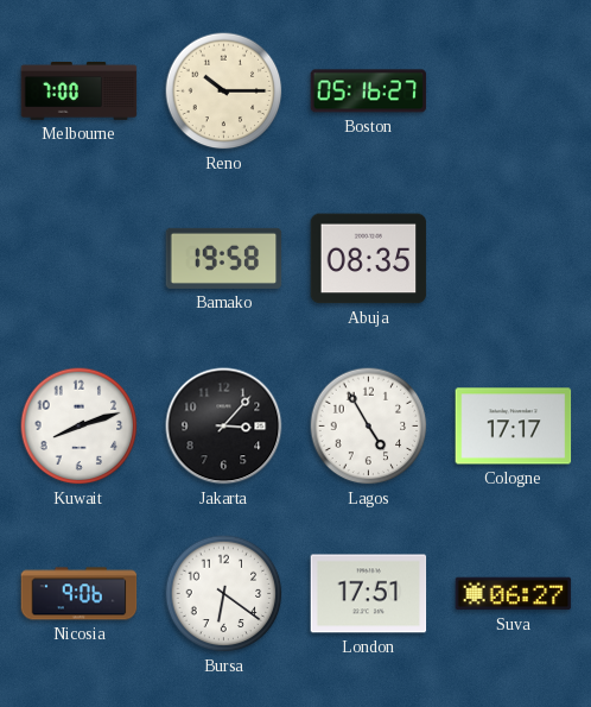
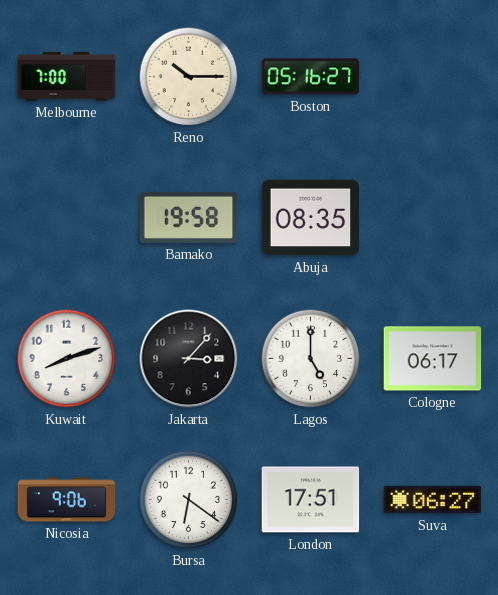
Lagos: 4:55 -> 5:00
Cologne: 17:17 -> 06:17
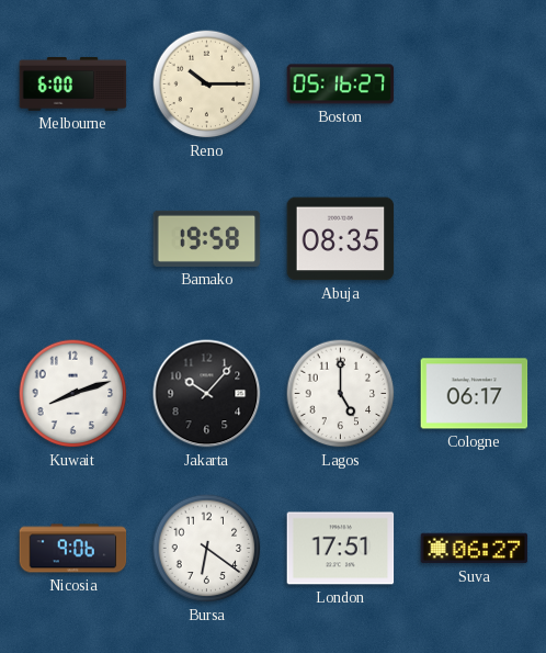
Melbourne: 7:00 -> 6:00
Jakarta: 3:07 -> 10:07
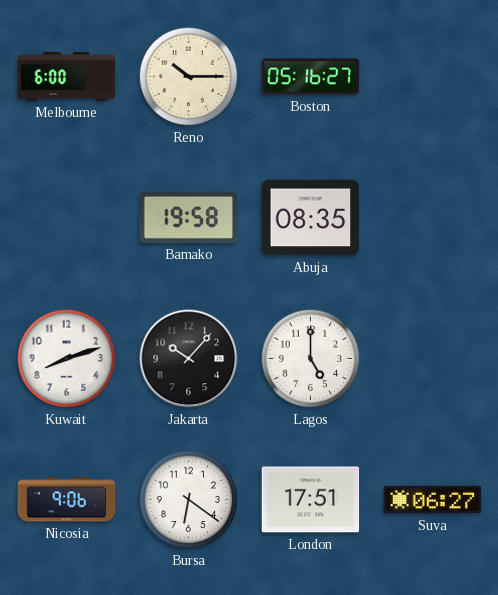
Cologne: 06:17 -> none
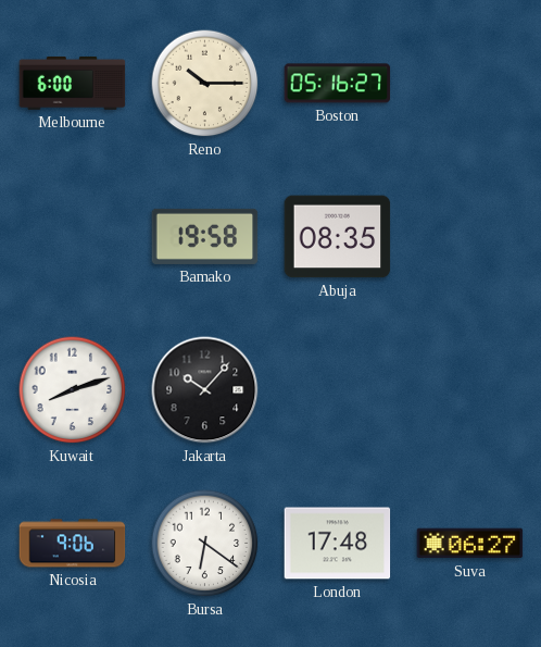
Lagos: 5:00 -> none
London: 17:51 -> 17:48
